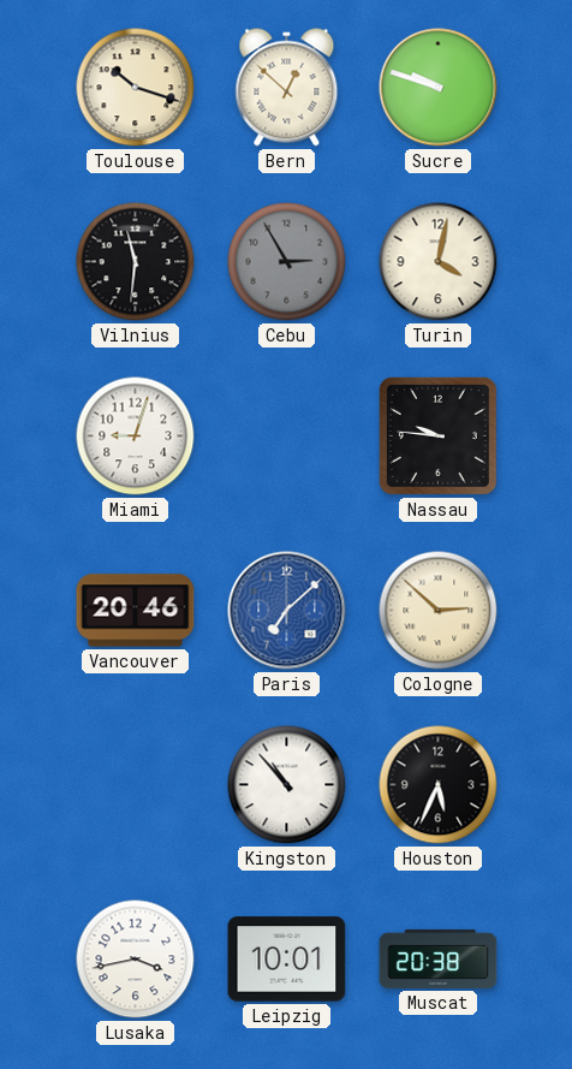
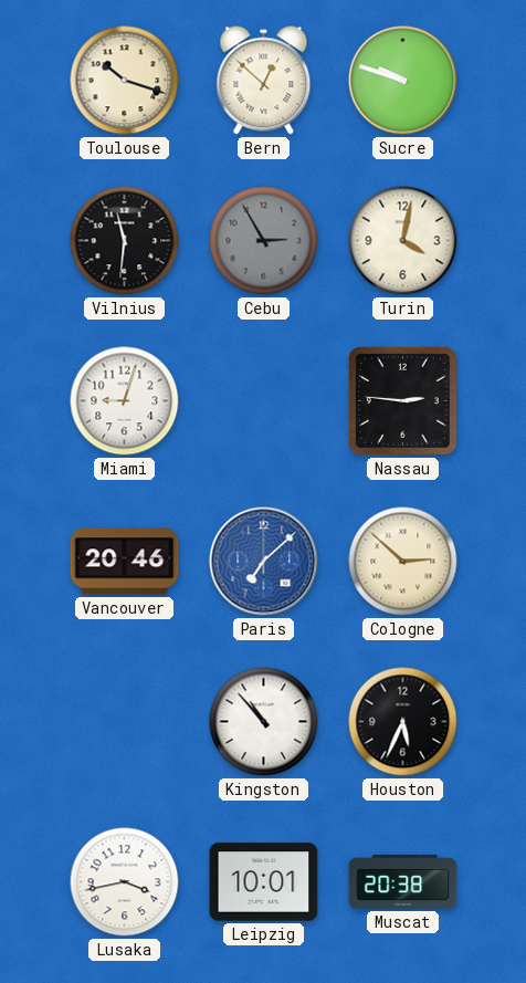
Nassau: 9:46 -> 2:46
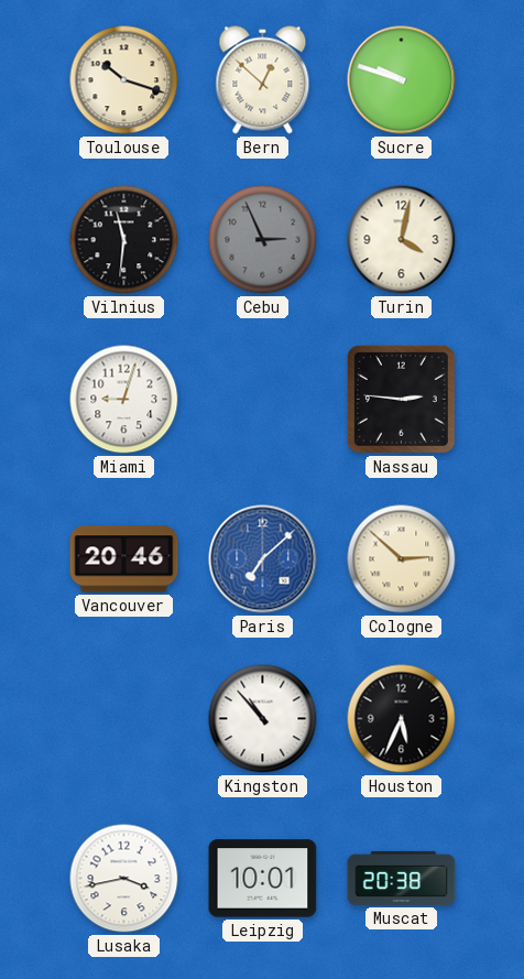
Cebu: 2:55 -> 2:56
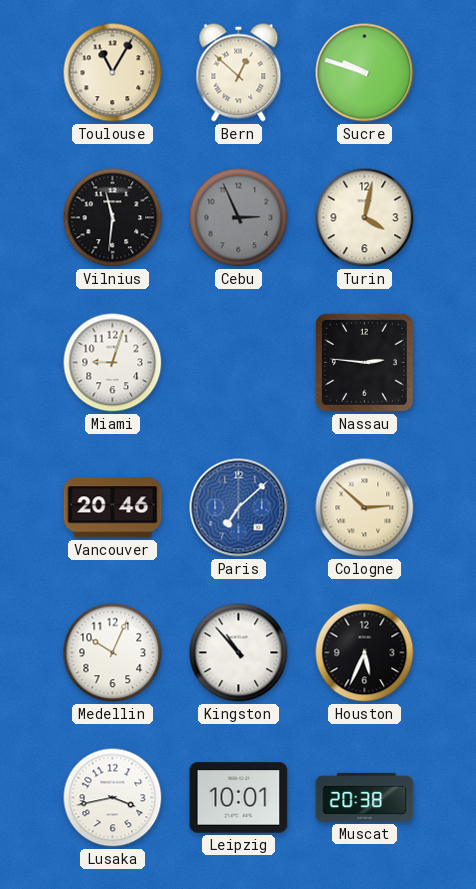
Toulouse: 10:18 -> 11:05
Medellin: none -> 10:04
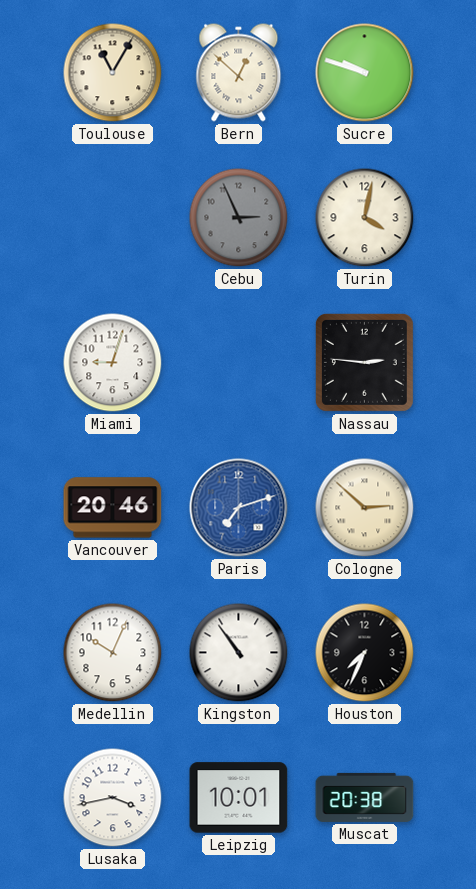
Vilnius: 11:31 -> none
Paris: 7:08 -> 7:12
Kingston: 10:53 -> 10:54
Houston: 5:34 -> 7:34
